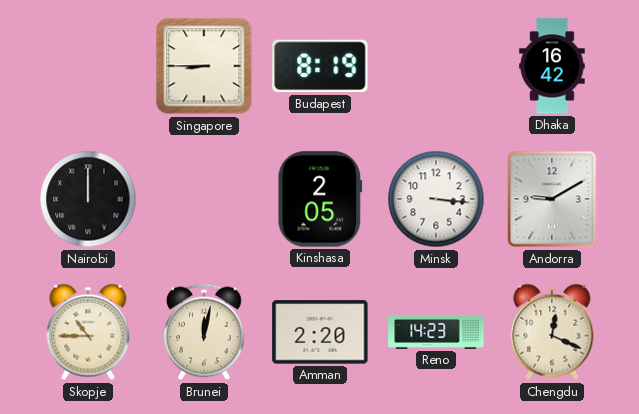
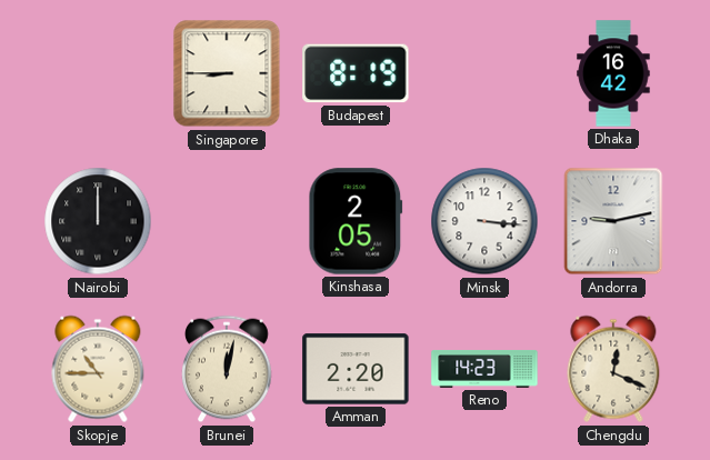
Andorra: 9:10 -> 9:13
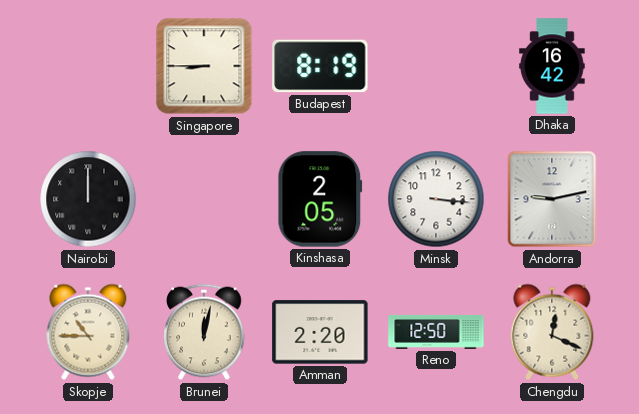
Reno: 14:23 -> 12:50
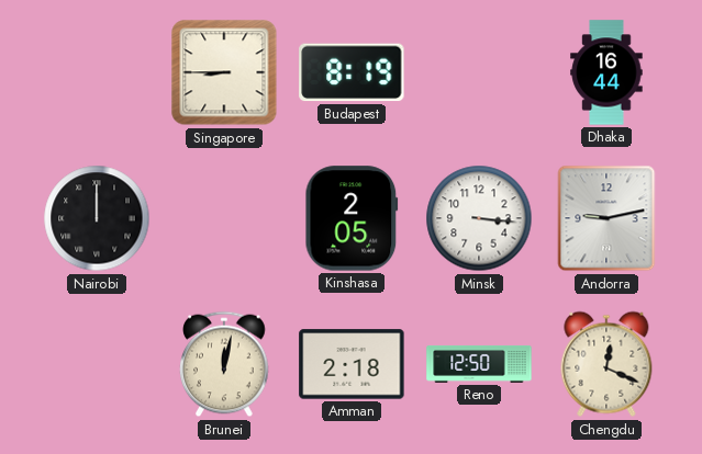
Dhaka: 16:42 -> 16:44
Skopje: 10:45 -> none
Amman: 2:20 -> 2:18
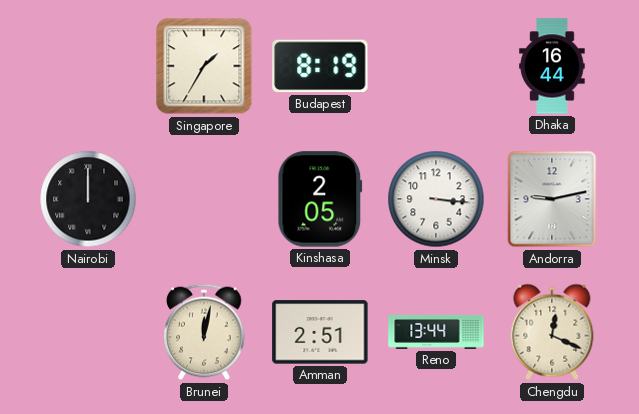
Singapore: 8:45 -> 1:35
Amman: 2:18 -> 2:51
Reno: 12:50 -> 13:44
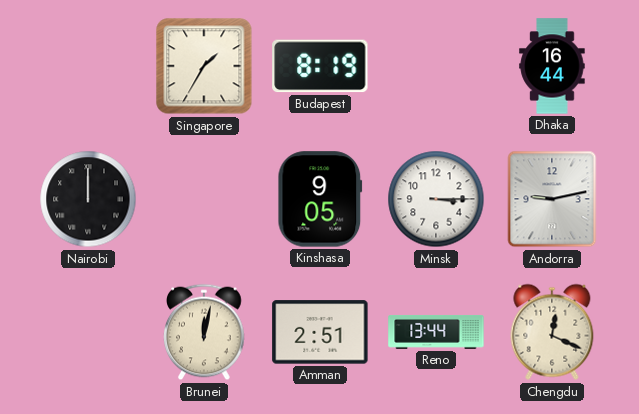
Kinshasa: 2:05 -> 9:05
Minsk: 3:16 -> 3:15
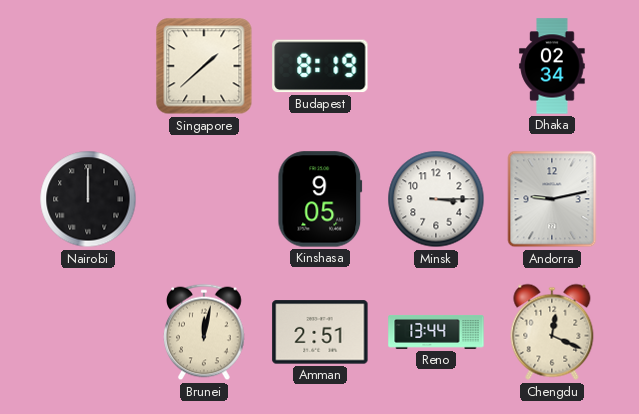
Singapore: 1:35 -> 1:38
Dhaka: 16:44 -> 02:34
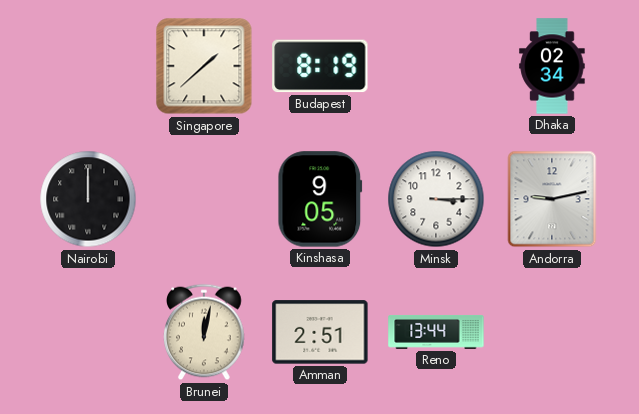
Chengdu: 12:19 -> none
